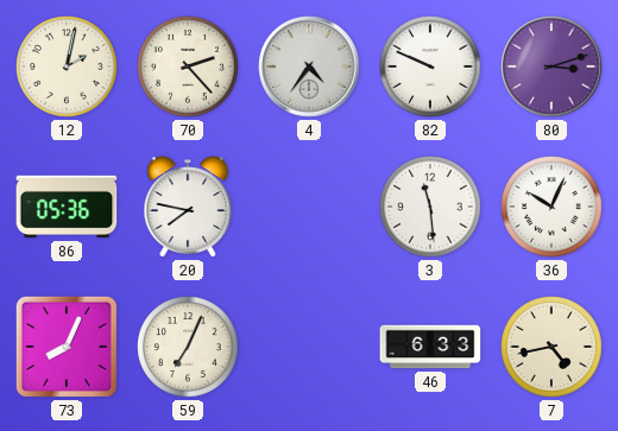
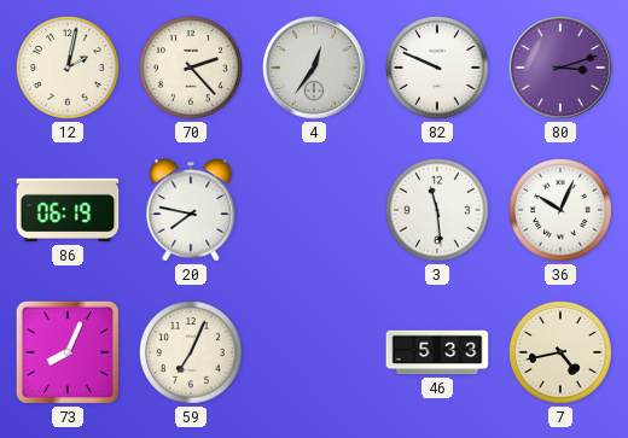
4: 4:36 -> 12:36
86: 05:36 -> 06:19
46: 6:33 -> 5:33
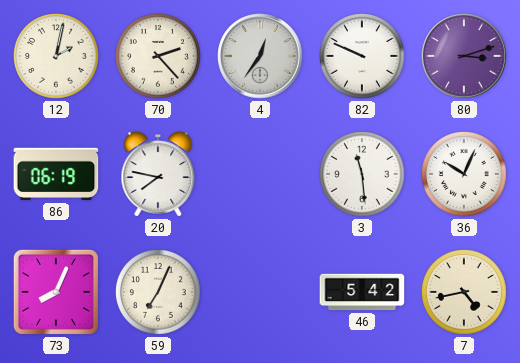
46: 5:33 -> 5:42
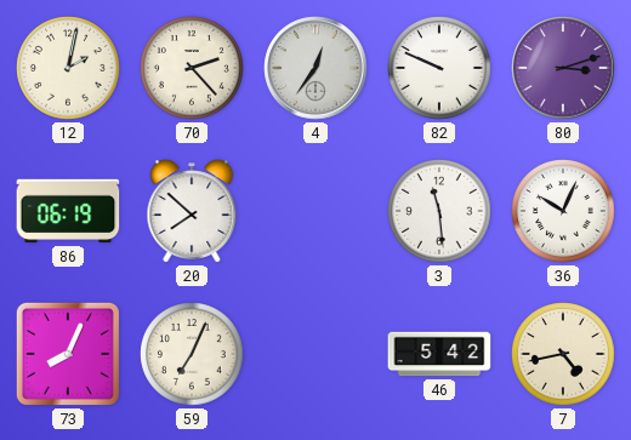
20: 7:47 -> 7:52
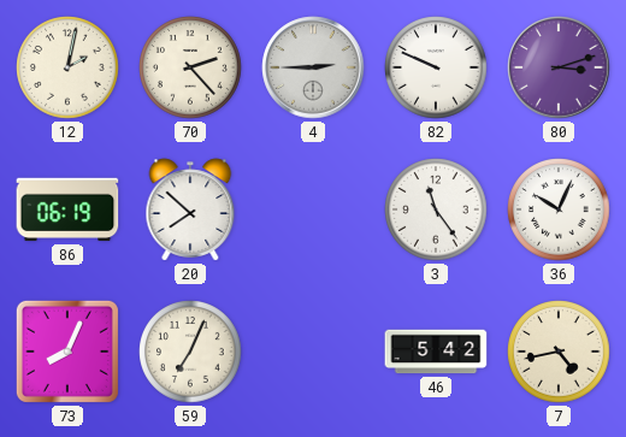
4: 12:36 -> 2:45
3: 11:29 -> 11:24
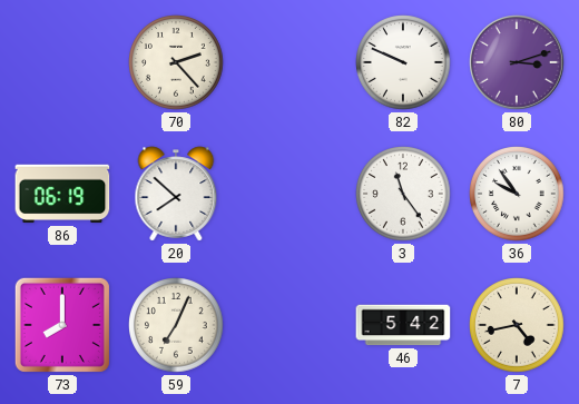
12: 2:02 -> none
4: 2:45 -> none
36: 10:04 -> 9:54
73: 8:04 -> 8:00
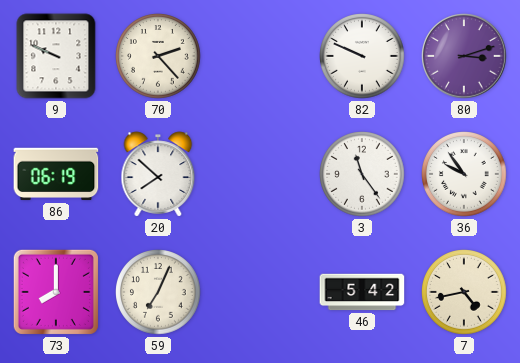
9: none -> 9:49
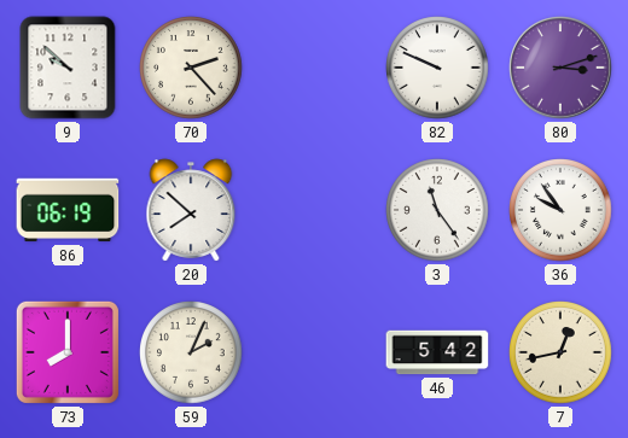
9: 9:49 -> 9:52
59: 7:04 -> 2:04
7: 4:43 -> 12:43
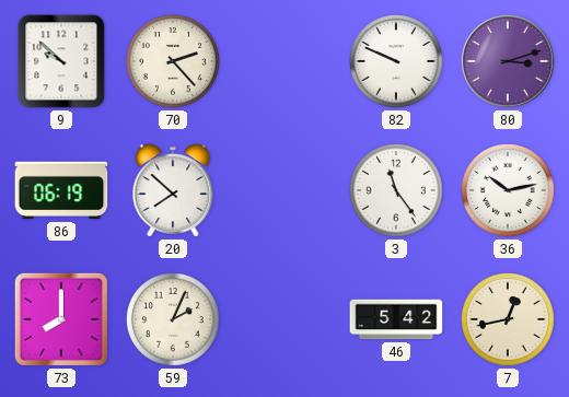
36: 9:54 -> 10:13
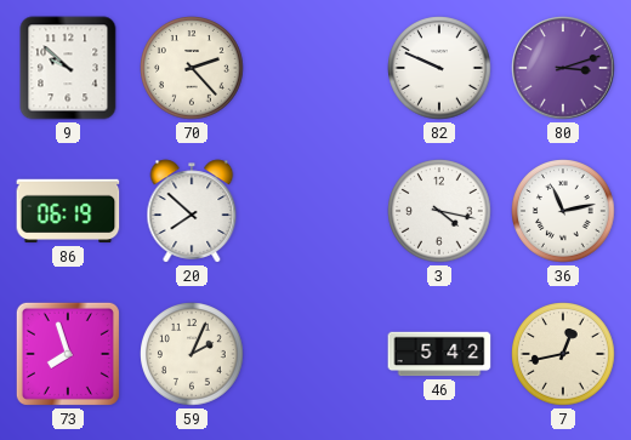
3: 11:24 -> 4:17
36: 10:13 -> 11:13
73: 8:00 -> 7:57
